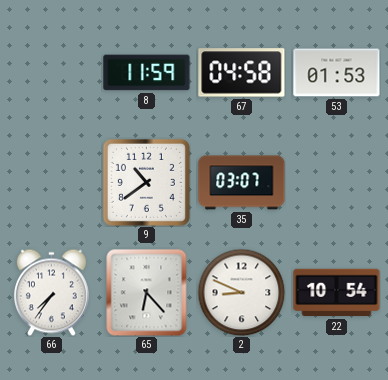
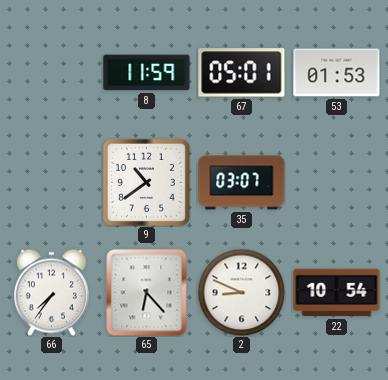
67: 04:58 -> 05:01
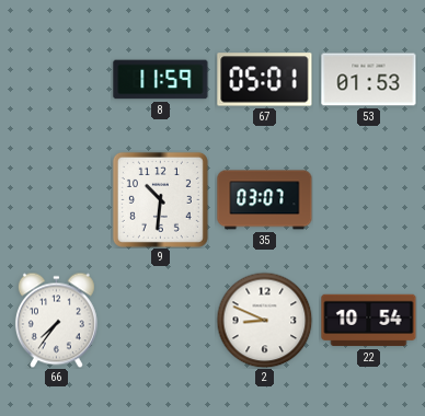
9: 10:39 -> 10:31
65: 6:23 -> none
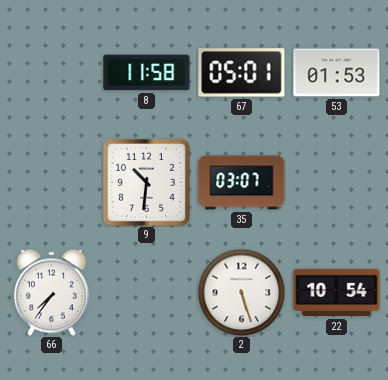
8: 11:59 -> 11:58
2: 8:49 -> 5:27
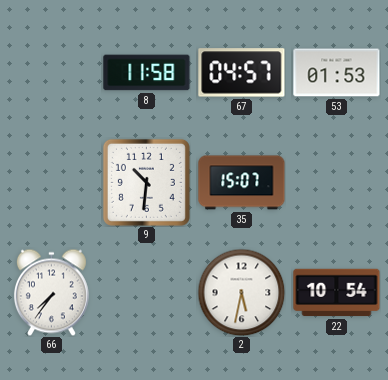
67: 05:01 -> 04:57
35: 03:07 -> 15:07
2: 5:27 -> 5:32
